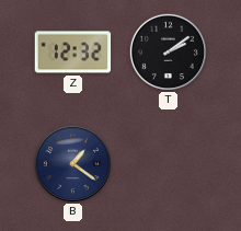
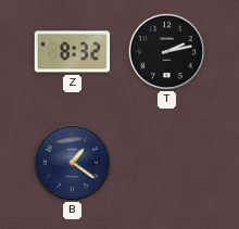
Z: 12:32 -> 8:32
T: 2:09 -> 2:13
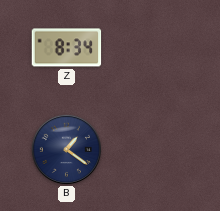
Z: 8:32 -> 8:34
T: 2:13 -> none
